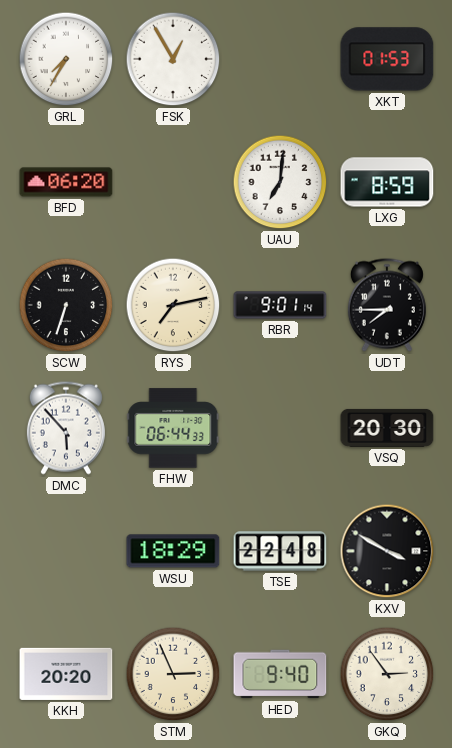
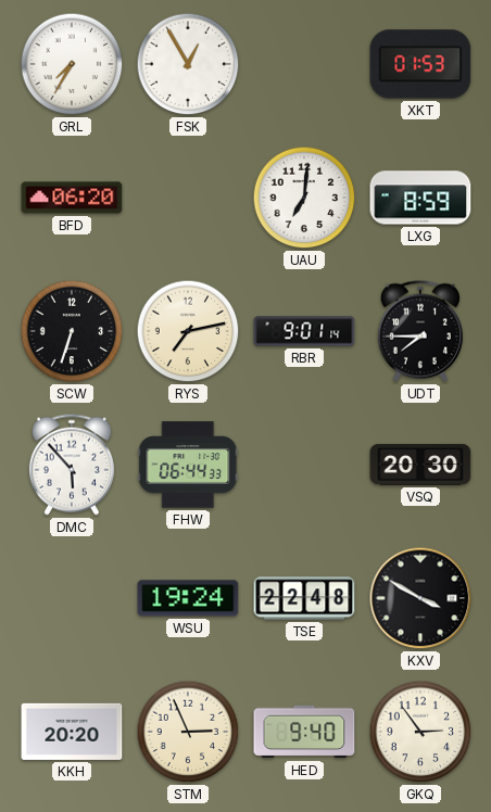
WSU: 18:29 -> 19:24
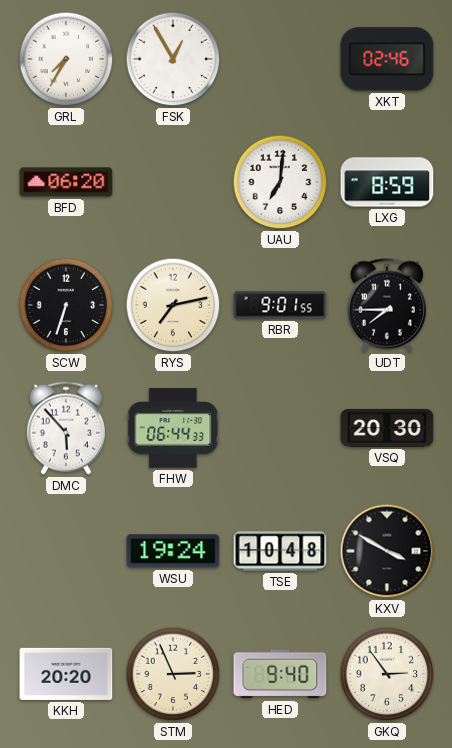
XKT: 01:53 -> 02:46
RBR: 9:01:14 -> 9:01:55
TSE: 22:48 -> 10:48
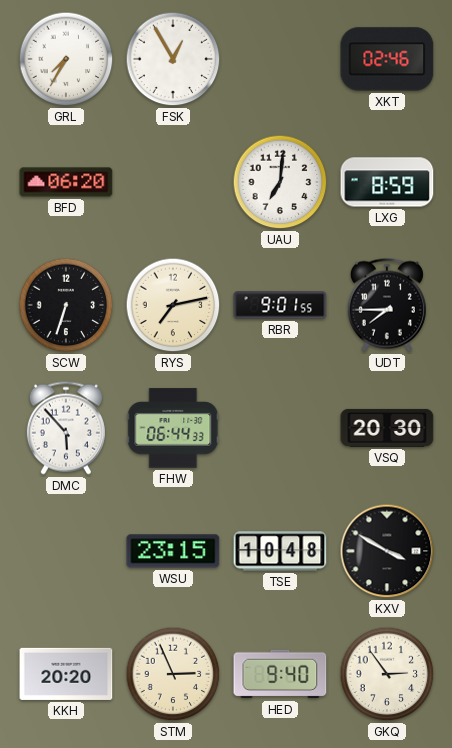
WSU: 19:24 -> 23:15
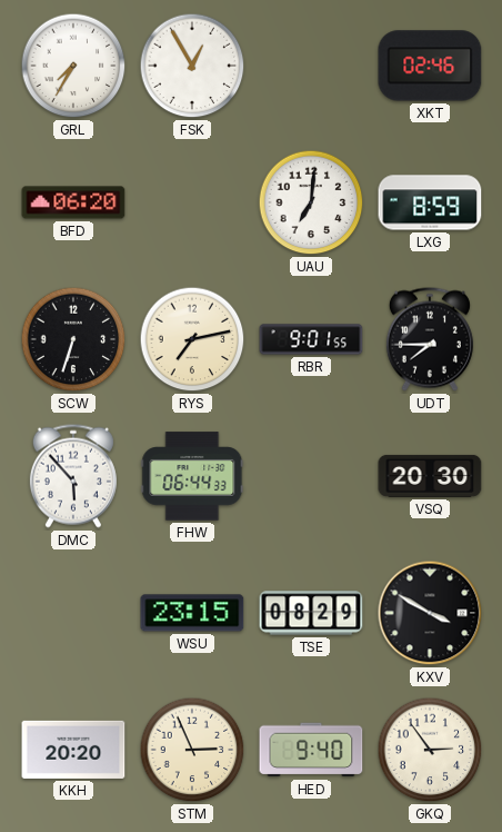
TSE: 10:48 -> 08:29
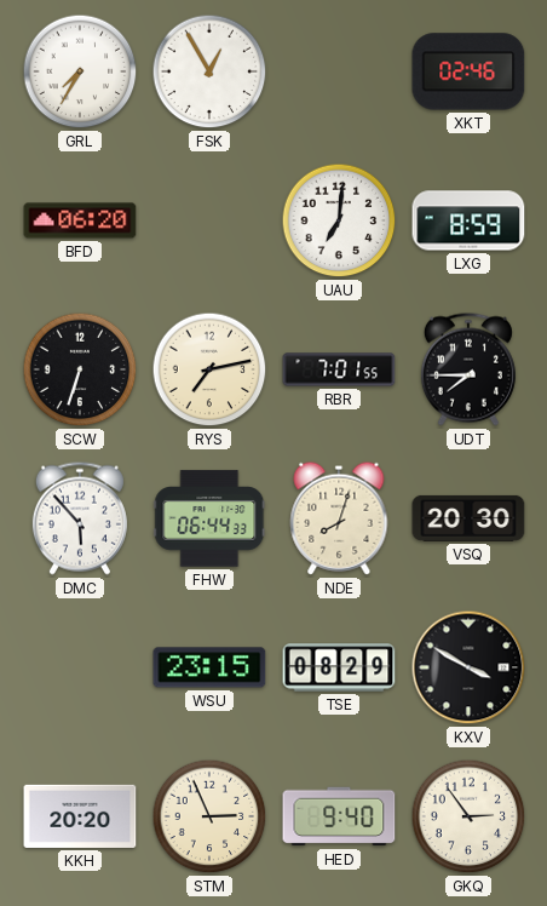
RBR: 9:01 -> 7:01
NDE: none -> 8:03
